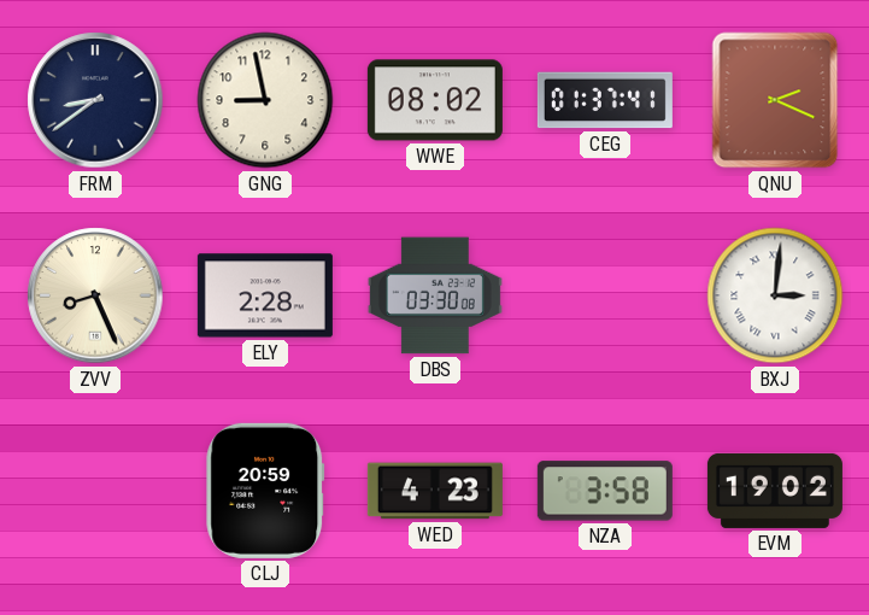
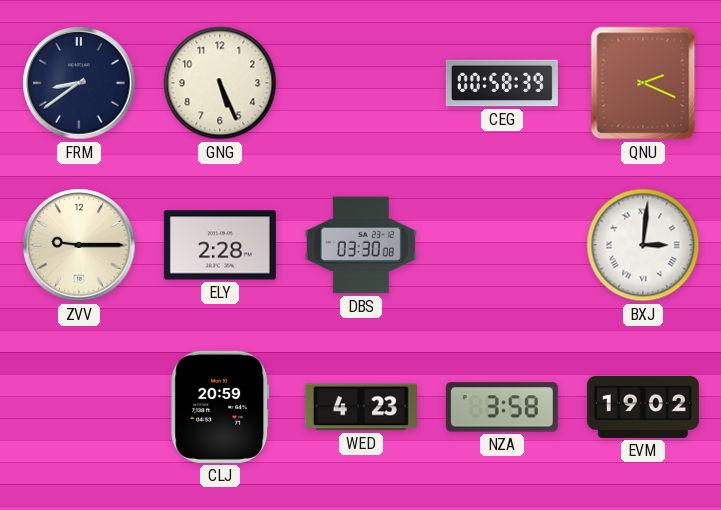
GNG: 8:58 -> 5:26
WWE: 08:02 -> none
CEG: 01:37 -> 00:58
ZVV: 8:26 -> 9:15
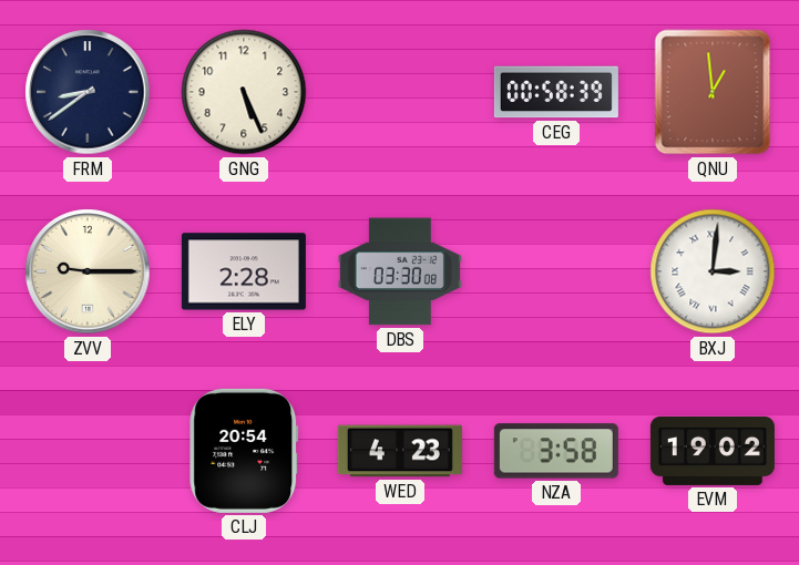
QNU: 2:19 -> 12:59
CLJ: 20:59 -> 20:54
